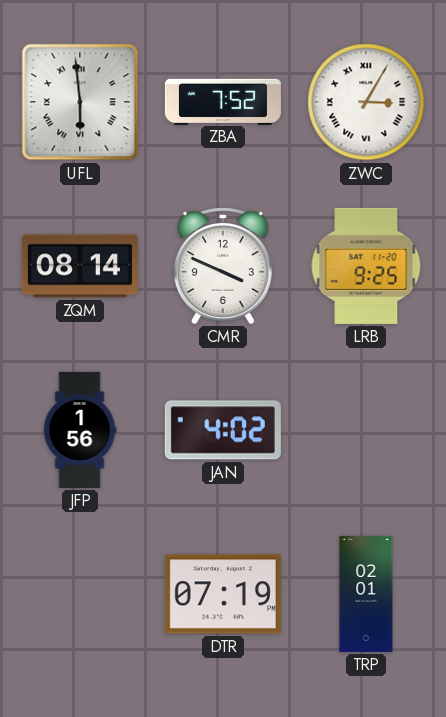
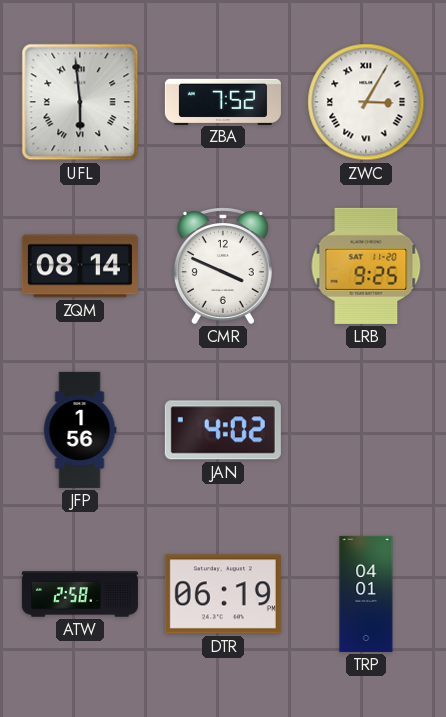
ATW: none -> 2:58
DTR: 07:19 -> 06:19
TRP: 02:01 -> 04:01
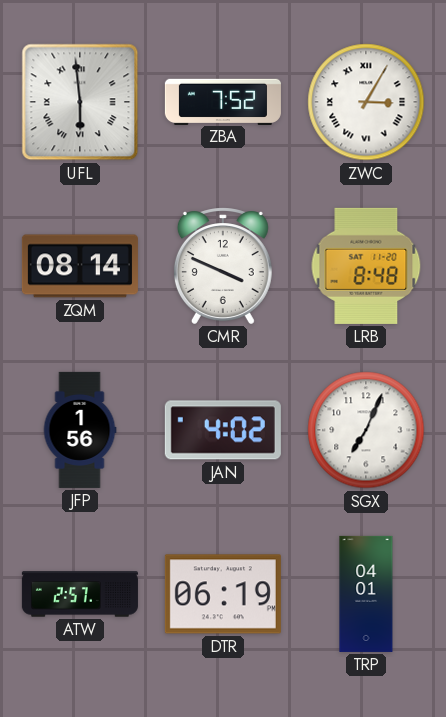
LRB: 9:25 -> 8:48
SGX: none -> 7:04
ATW: 2:58 -> 2:57
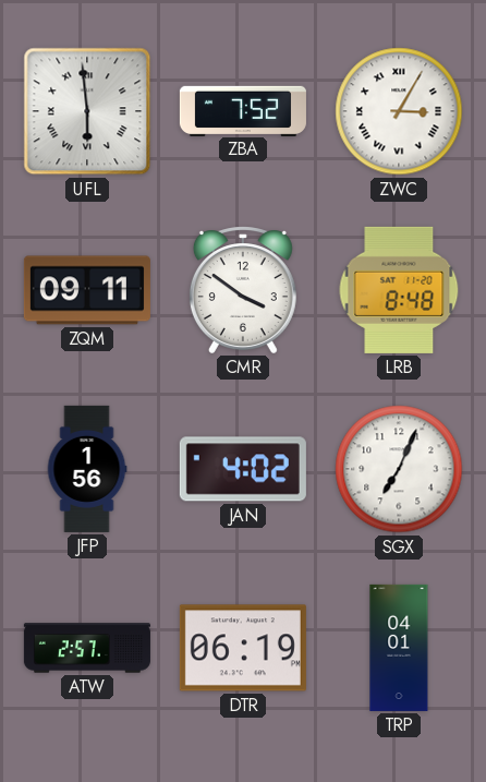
ZQM: 08:14 -> 09:11
CMR: 3:49 -> 3:51
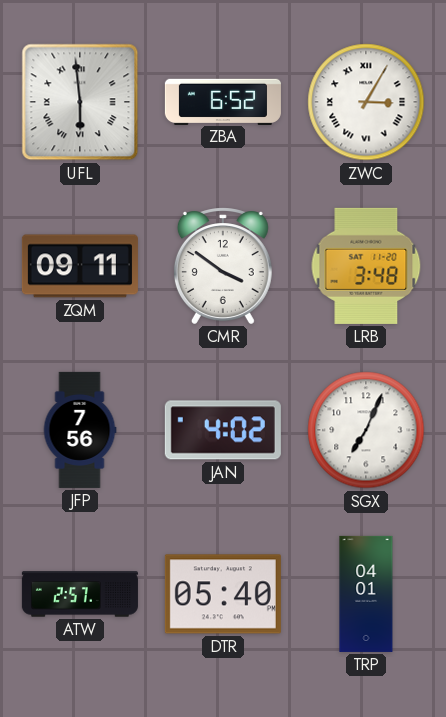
ZBA: 7:52 -> 6:52
LRB: 8:48 -> 3:48
JFP: 1:56 -> 7:56
DTR: 06:19 -> 05:40
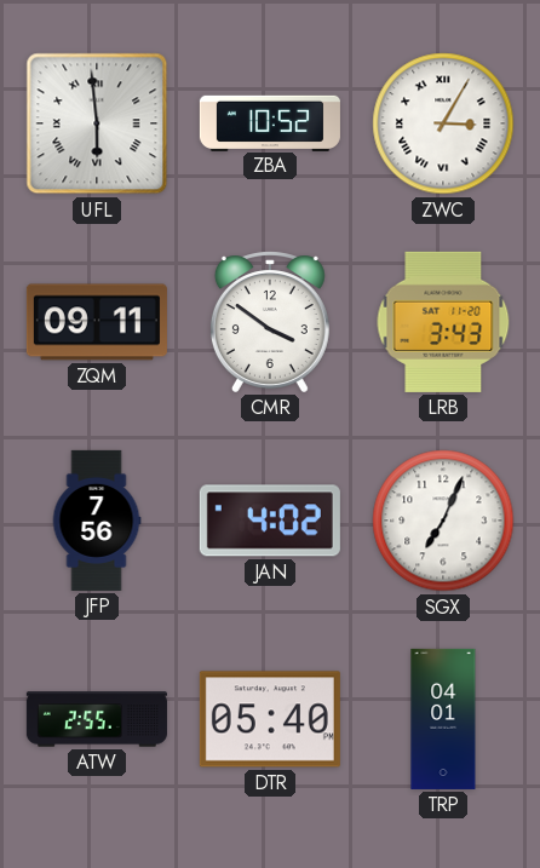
ZBA: 6:52 -> 10:52
LRB: 3:48 -> 3:43
ATW: 2:57 -> 2:55
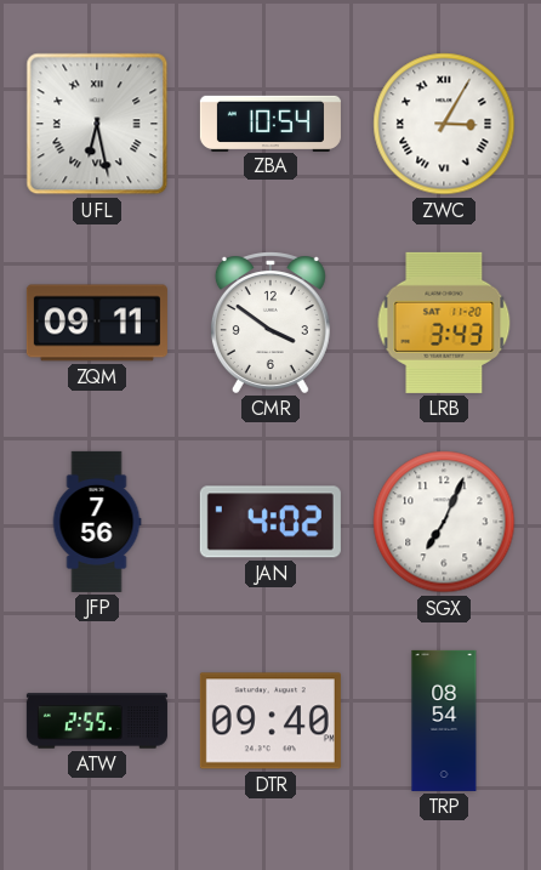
UFL: 5:59 -> 6:28
ZBA: 10:52 -> 10:54
DTR: 05:40 -> 09:40
TRP: 04:01 -> 08:54
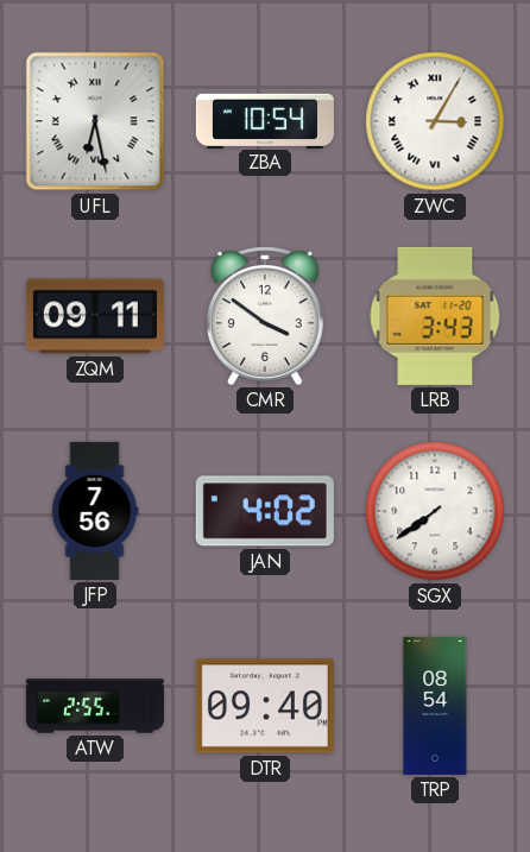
SGX: 7:04 -> 7:39
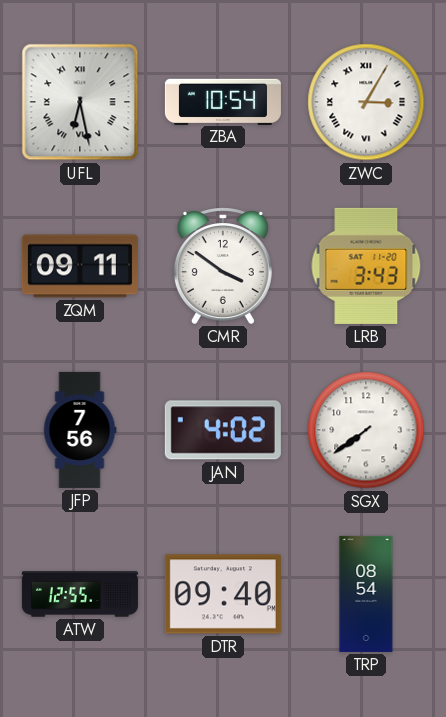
ATW: 2:55 -> 12:55
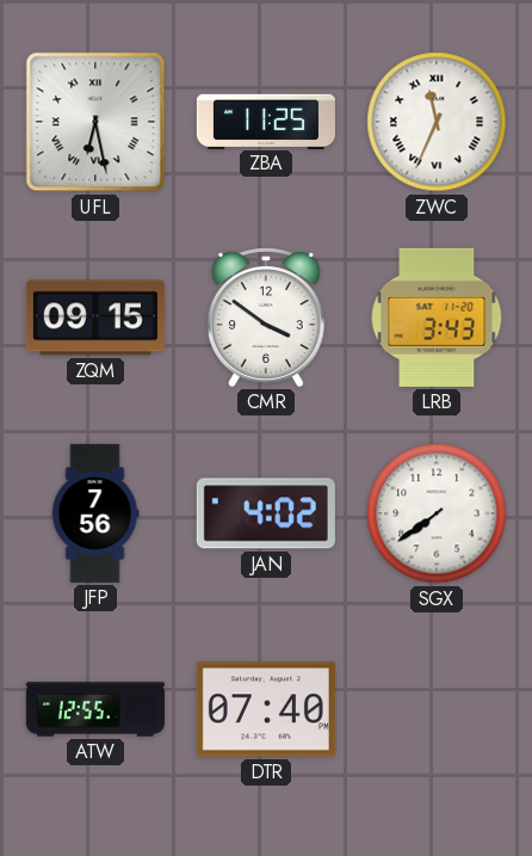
ZBA: 10:54 -> 11:25
ZWC: 3:05 -> 11:34
ZQM: 09:11 -> 09:15
DTR: 09:40 -> 07:40
TRP: 08:54 -> none
